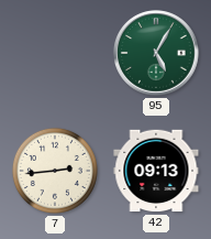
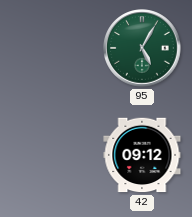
7: 2:44 -> none
42: 09:13 -> 09:12
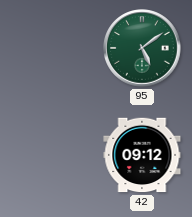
95: 5:05 -> 5:09
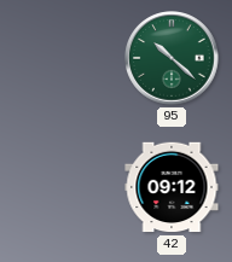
95: 5:09 -> 10:22
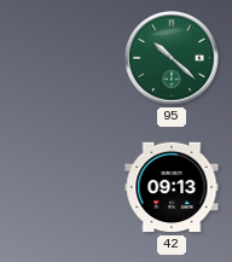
42: 09:12 -> 09:13
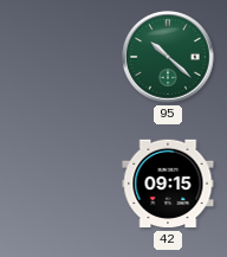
42: 09:13 -> 09:15
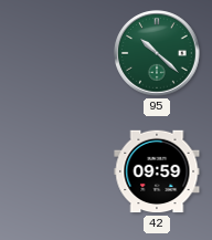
42: 09:15 -> 09:59
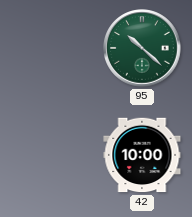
42: 09:59 -> 10:00
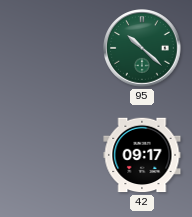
42: 10:00 -> 09:17
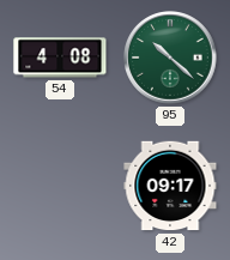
54: none -> 4:08
